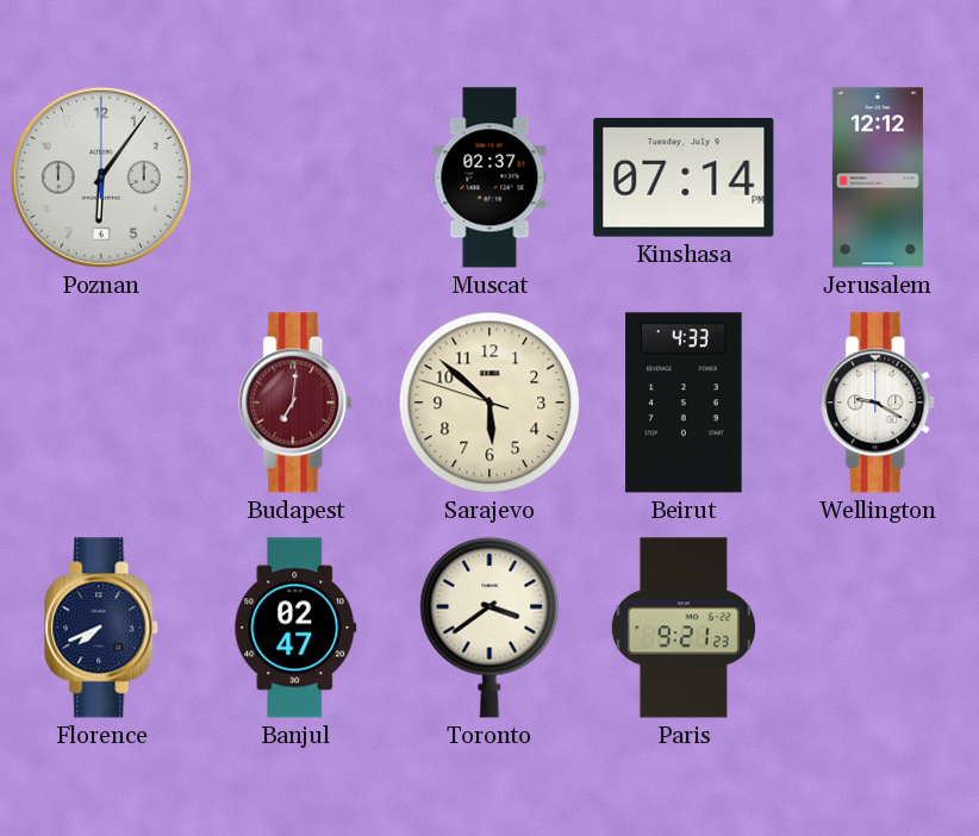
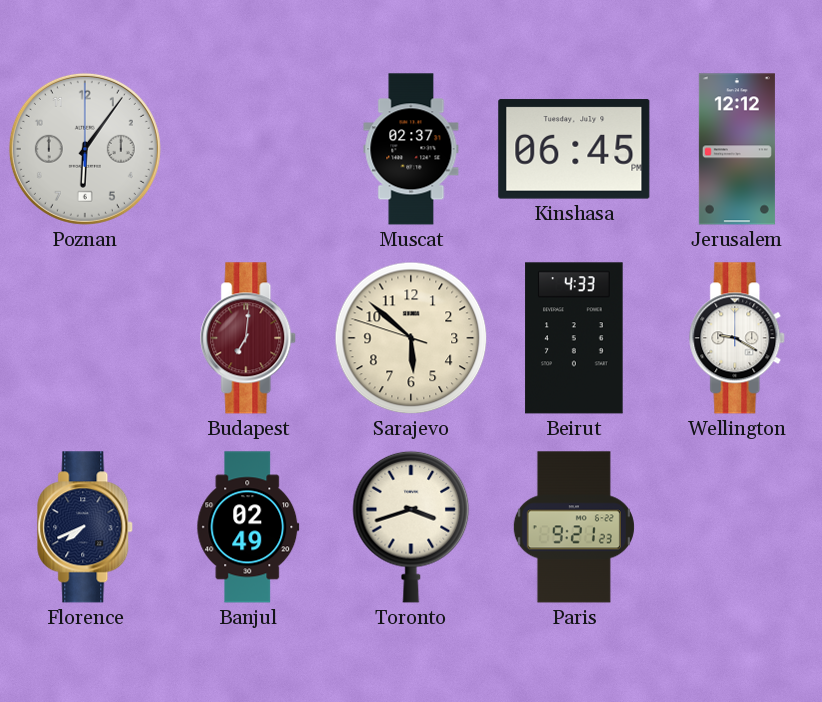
Kinshasa: 07:14 -> 06:45
Banjul: 02:47 -> 02:49
Toronto: 3:39 -> 3:42
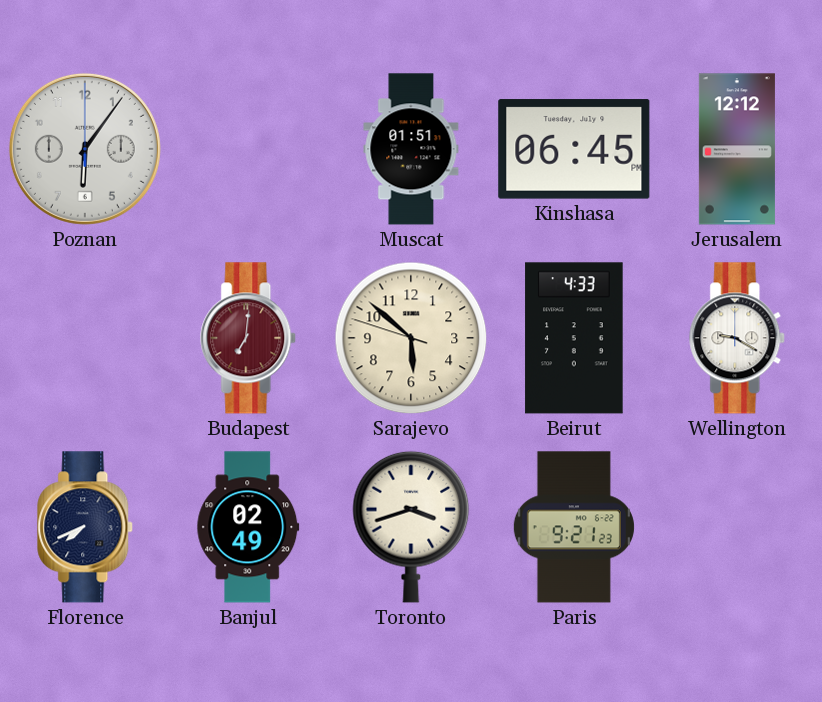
Muscat: 02:37 -> 01:51
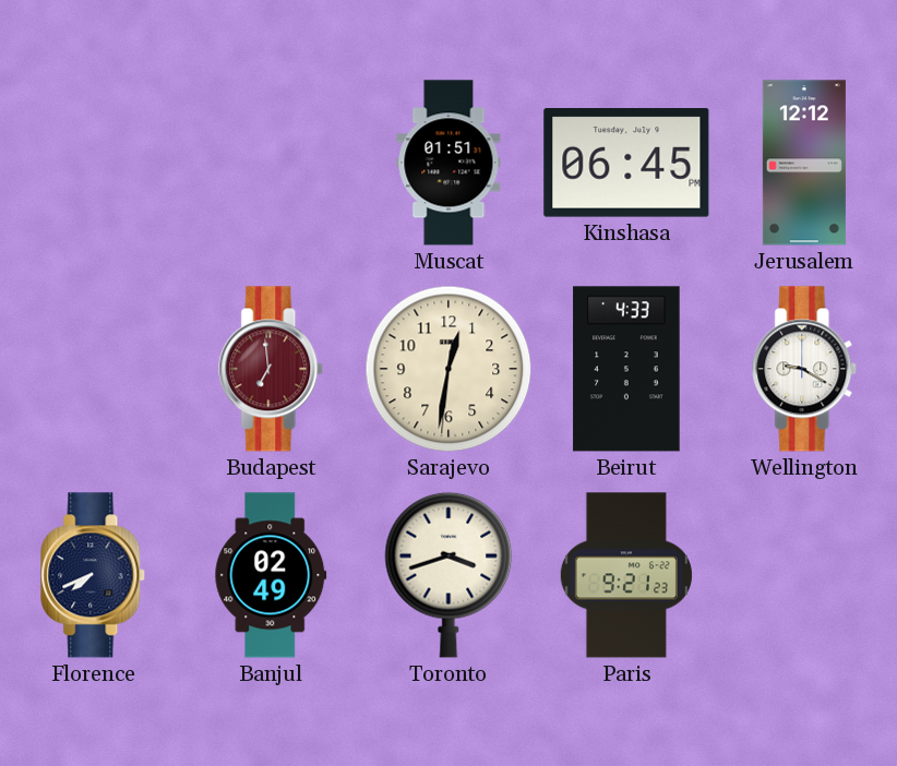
Poznan: 6:06 -> none
Budapest: 7:01 -> 6:59
Sarajevo: 5:51 -> 12:31
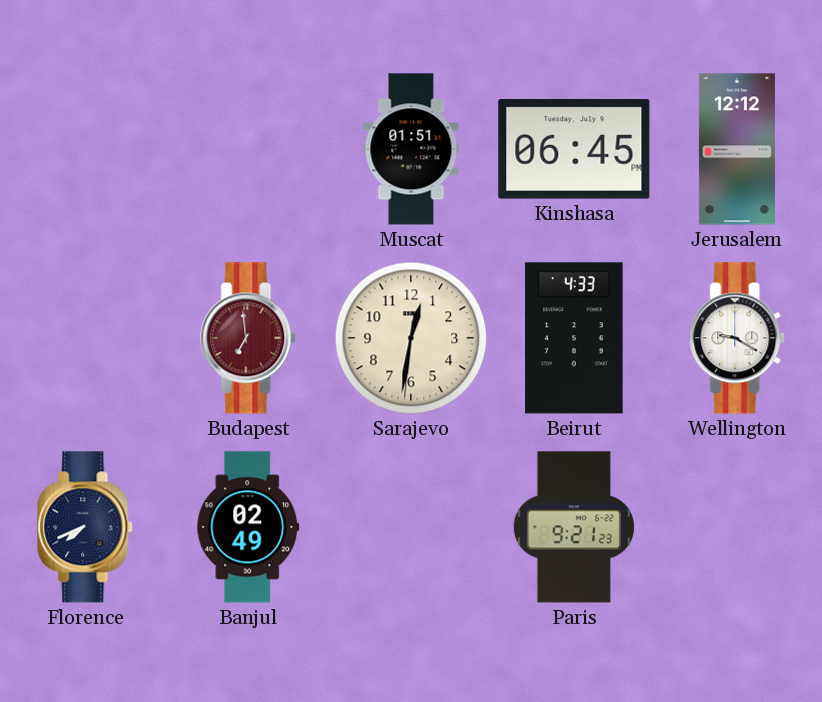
Toronto: 3:42 -> none
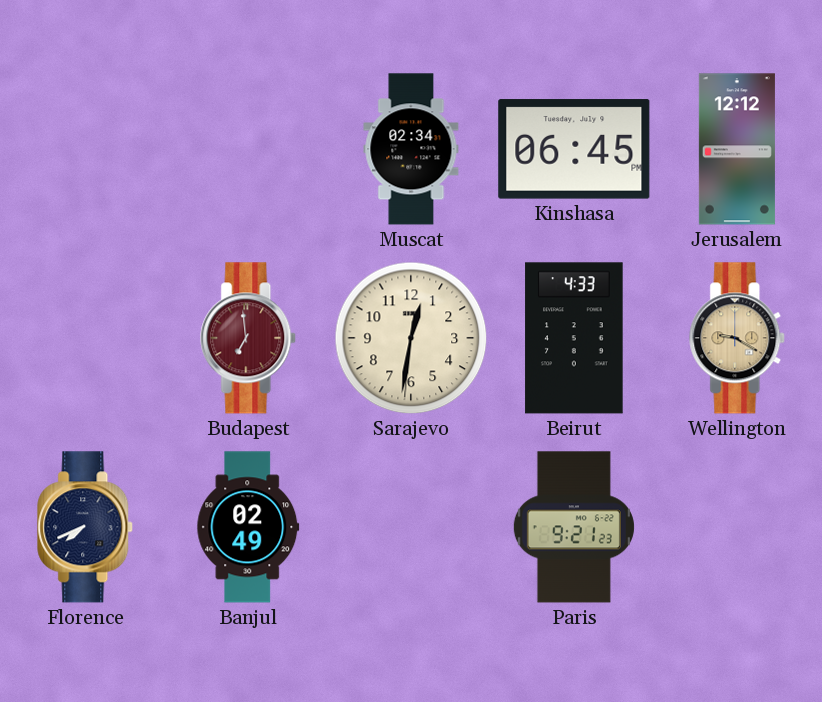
Muscat: 01:51 -> 02:34
Wellington dial: white -> champagne
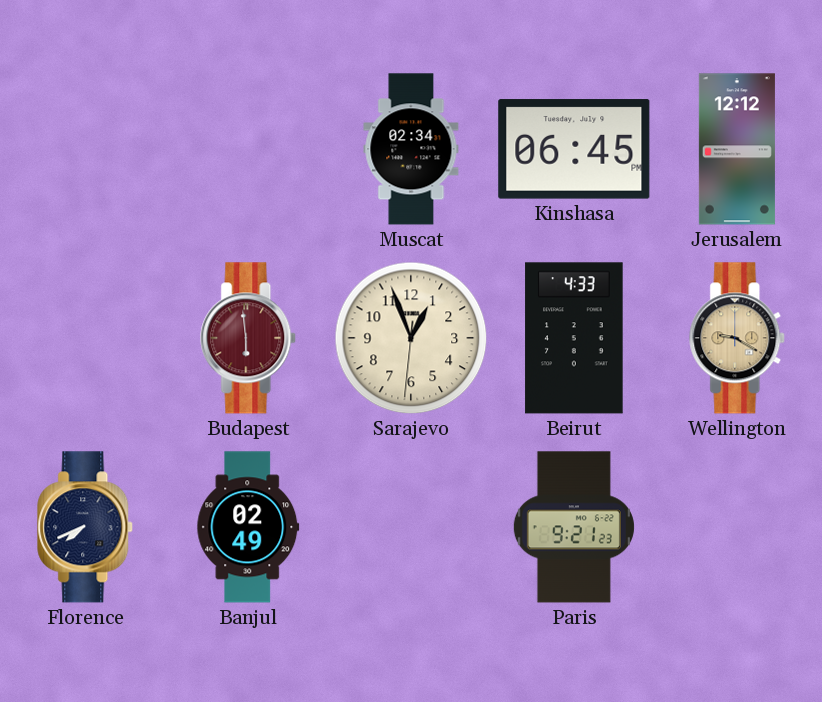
Budapest: 6:59 -> 5:59
Sarajevo: 12:31 -> 12:56
